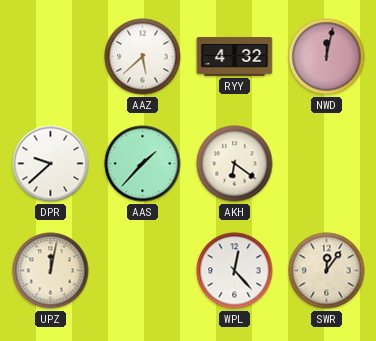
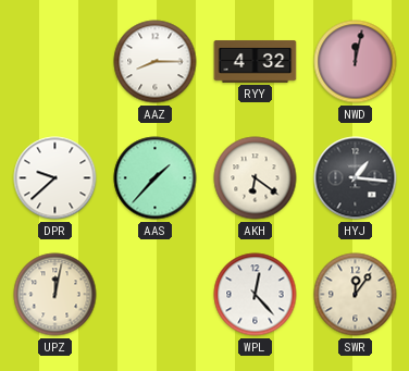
AAZ: 5:38 -> 8:15
HYJ: none -> 1:16
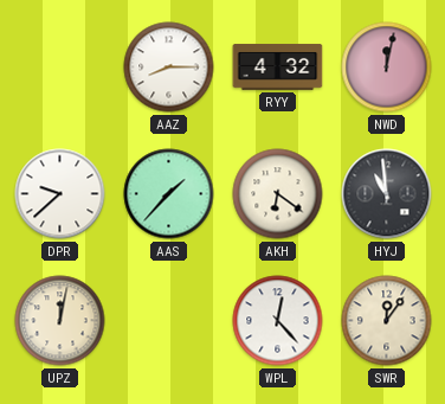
HYJ: 1:16 -> 10:59
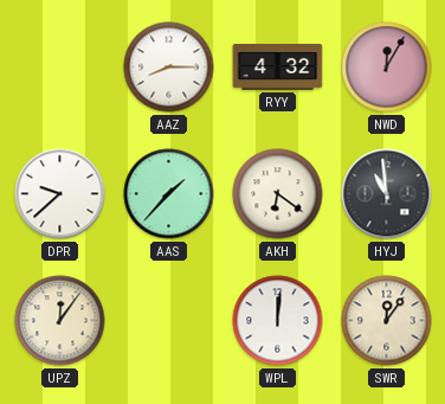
NWD: 12:02 -> 12:05
UPZ: 12:02 -> 12:06
WPL: 12:23 -> 12:01
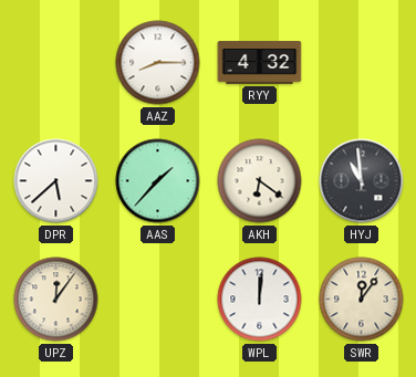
NWD: 12:05 -> none
DPR: 9:38 -> 5:38
